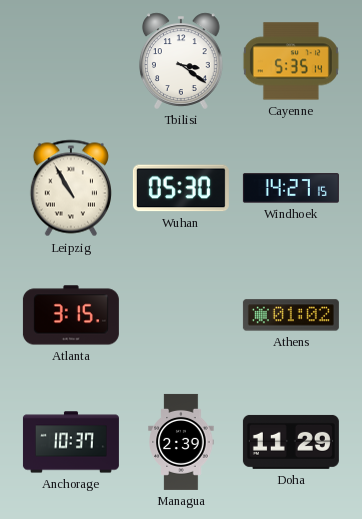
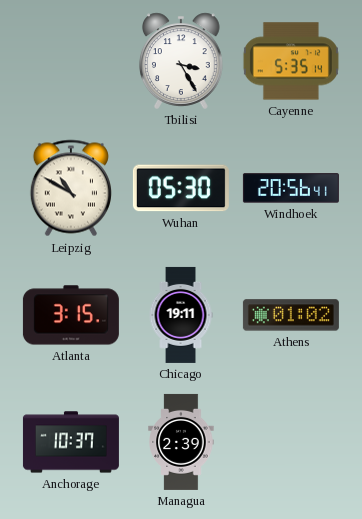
Tbilisi: 3:21 -> 3:25
Leipzig: 10:55 -> 10:50
Windhoek: 14:27 -> 20:56
Chicago: none -> 19:11
Doha: 11:29 -> none
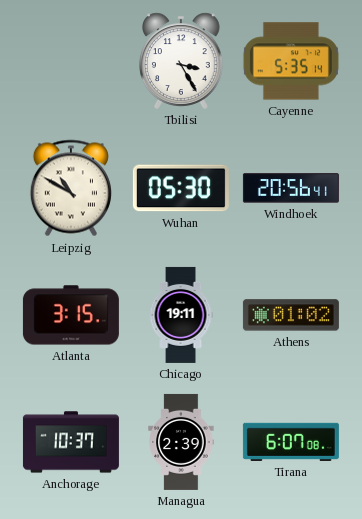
Tirana: none -> 6:07
